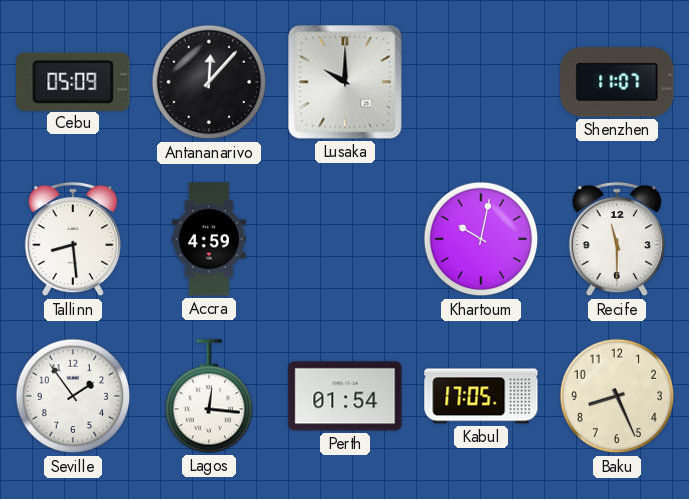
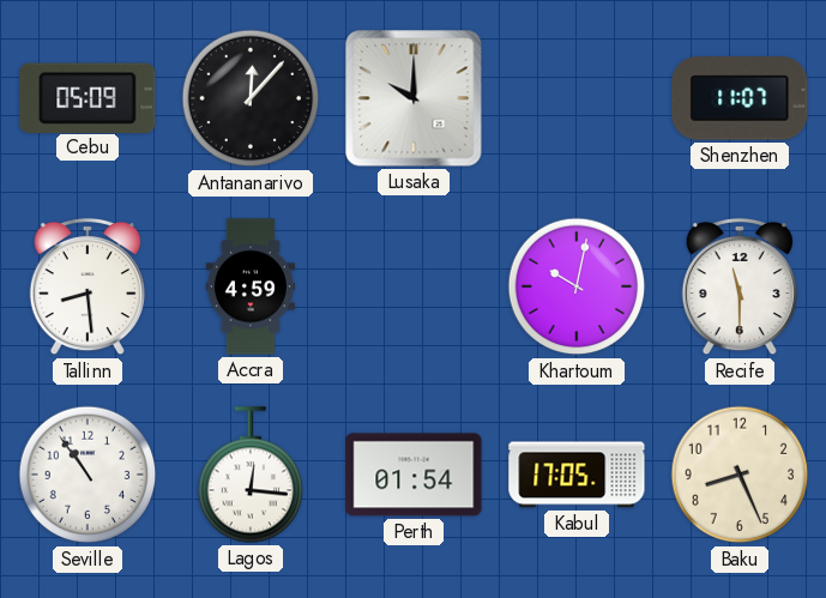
Seville: 1:54 -> 10:54
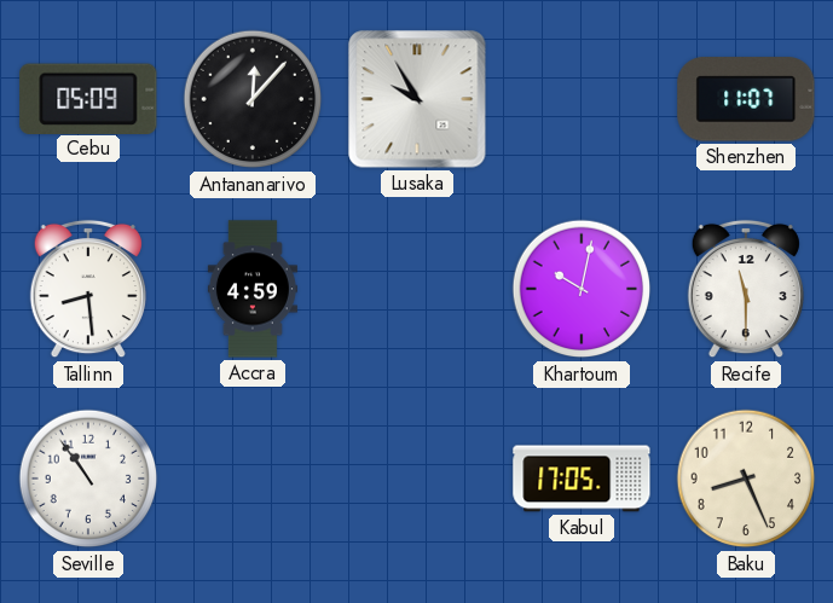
Lusaka: 10:00 -> 9:55
Lagos: 12:16 -> none
Perth: 01:54 -> none
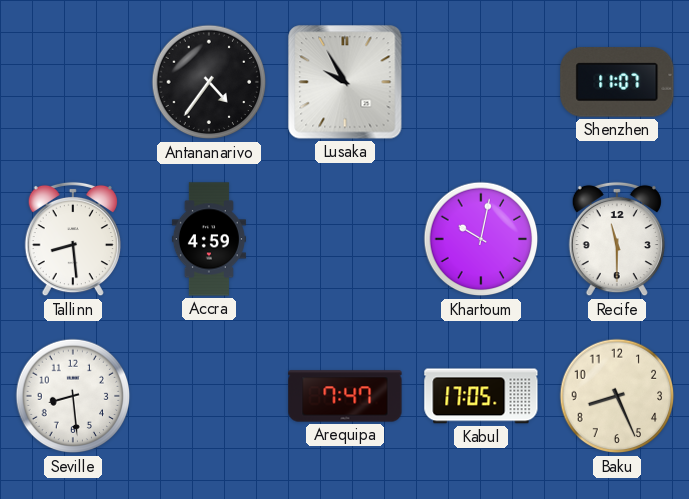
Cebu: 05:09 -> none
Antananarivo: 12:07 -> 4:36
Seville: 10:54 -> 8:29
Arequipa: none -> 7:47
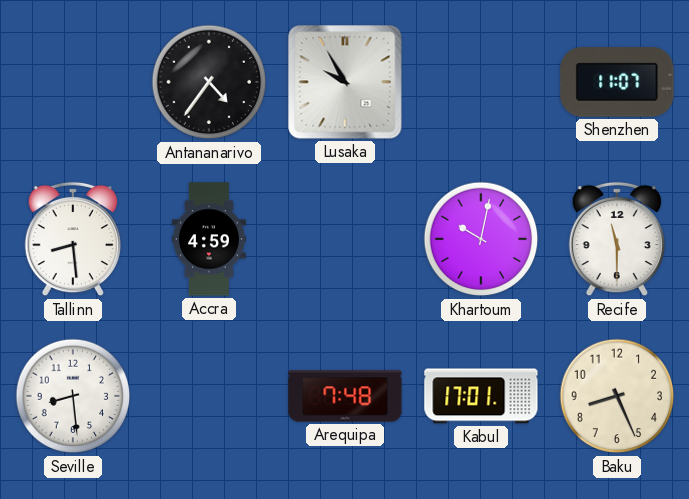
Arequipa: 7:47 -> 7:48
Kabul: 17:05 -> 17:01
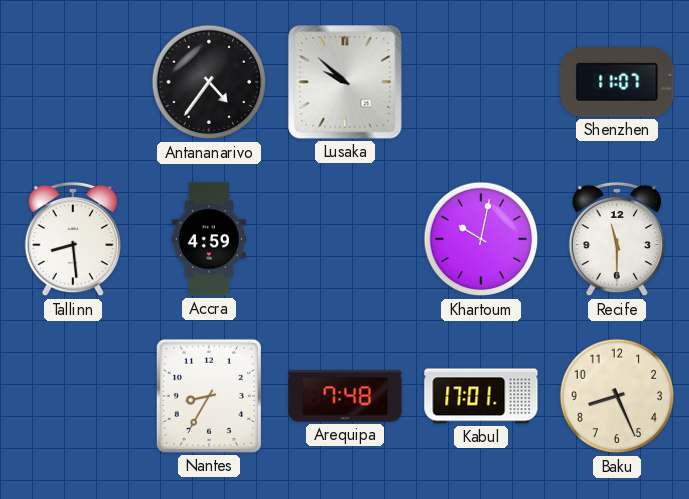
Lusaka: 9:55 -> 9:52
Seville: 8:29 -> none
Nantes: none -> 8:35
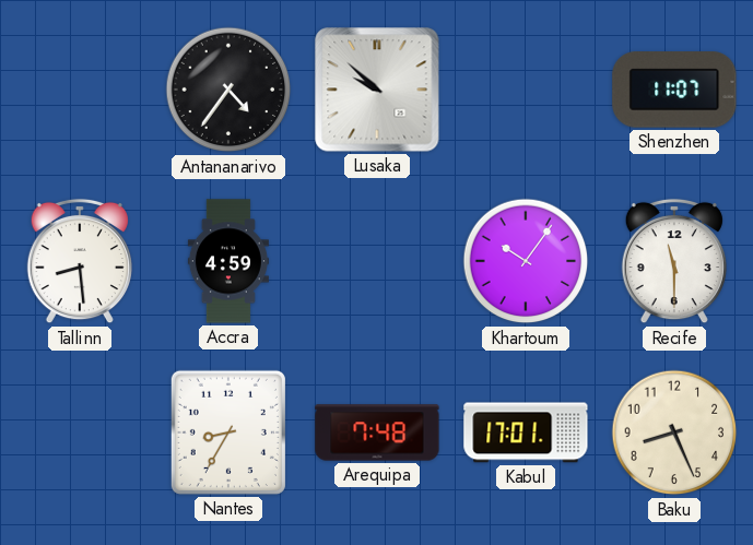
Khartoum: 10:02 -> 10:06
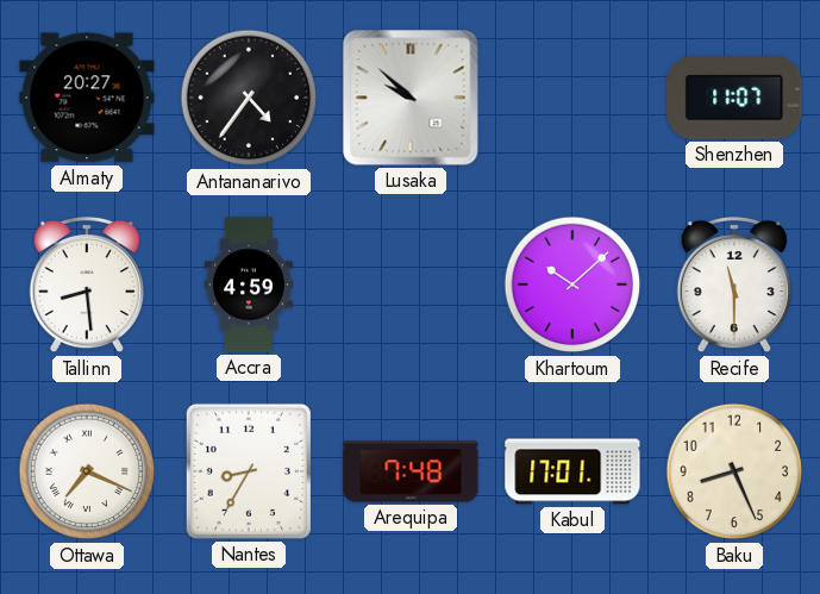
Almaty: none -> 20:27
Khartoum: 10:06 -> 10:08
Ottawa: none -> 7:19
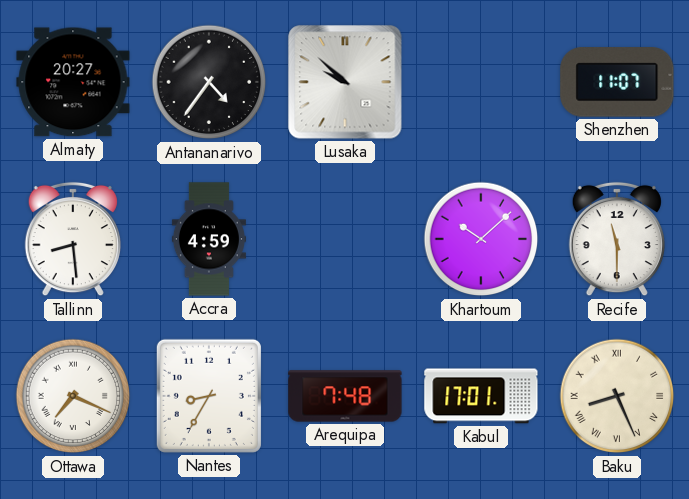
Baku numerals: Arabic -> Roman
